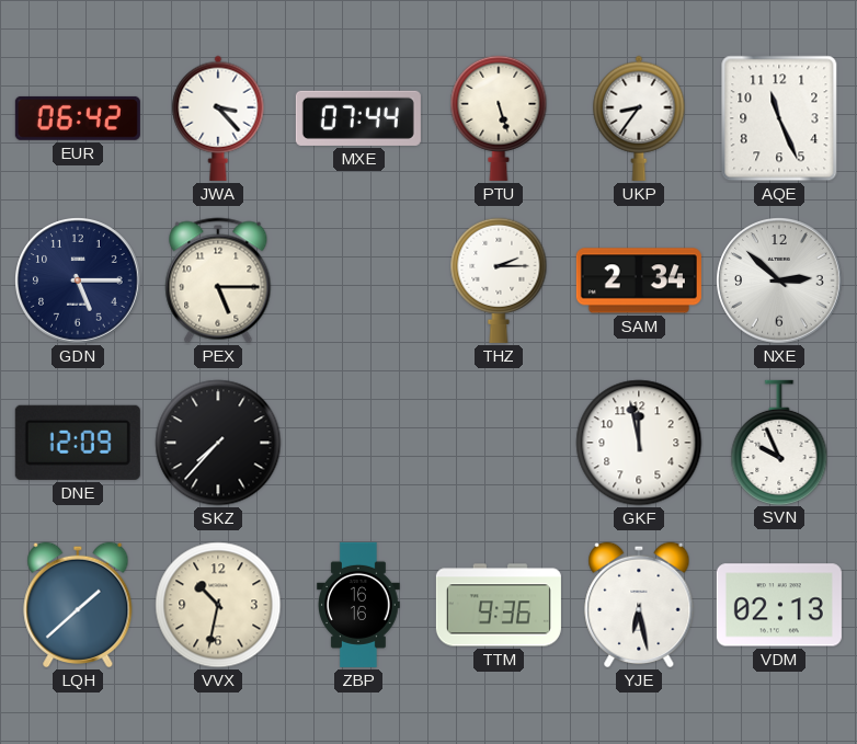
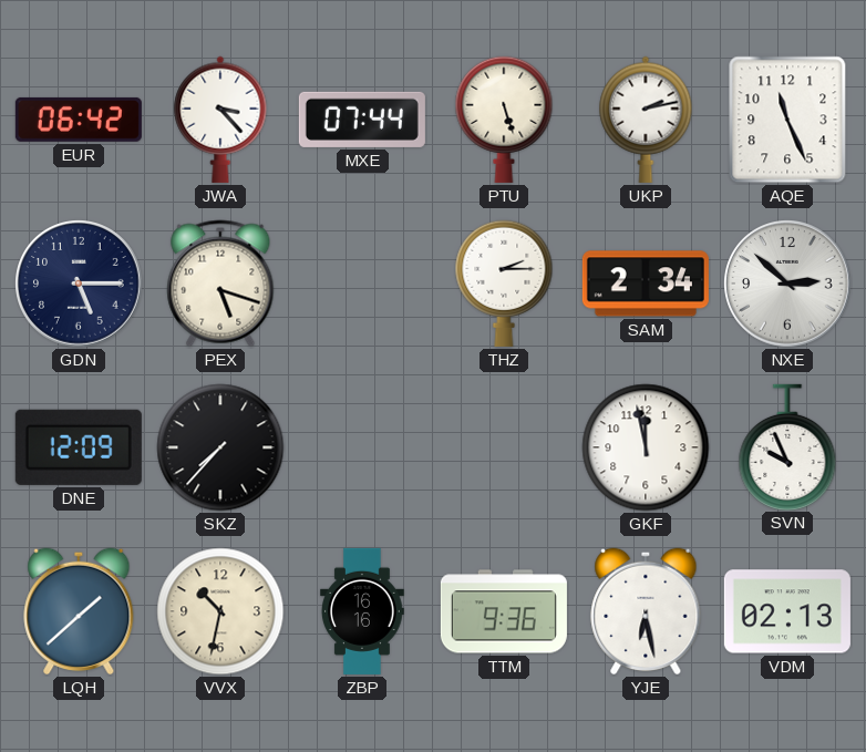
UKP: 8:36 -> 2:13
PEX: 5:15 -> 5:18
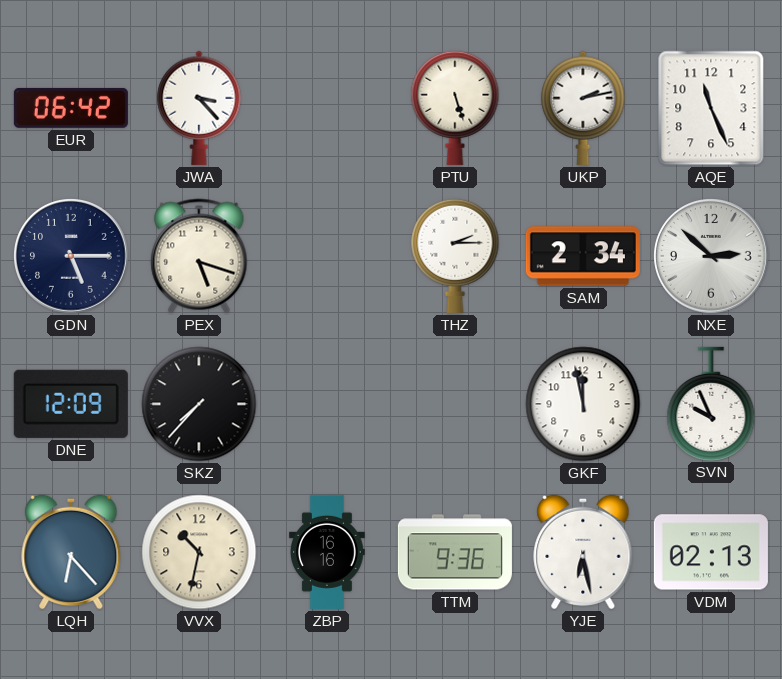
MXE: 07:44 -> none
LQH: 1:38 -> 6:23
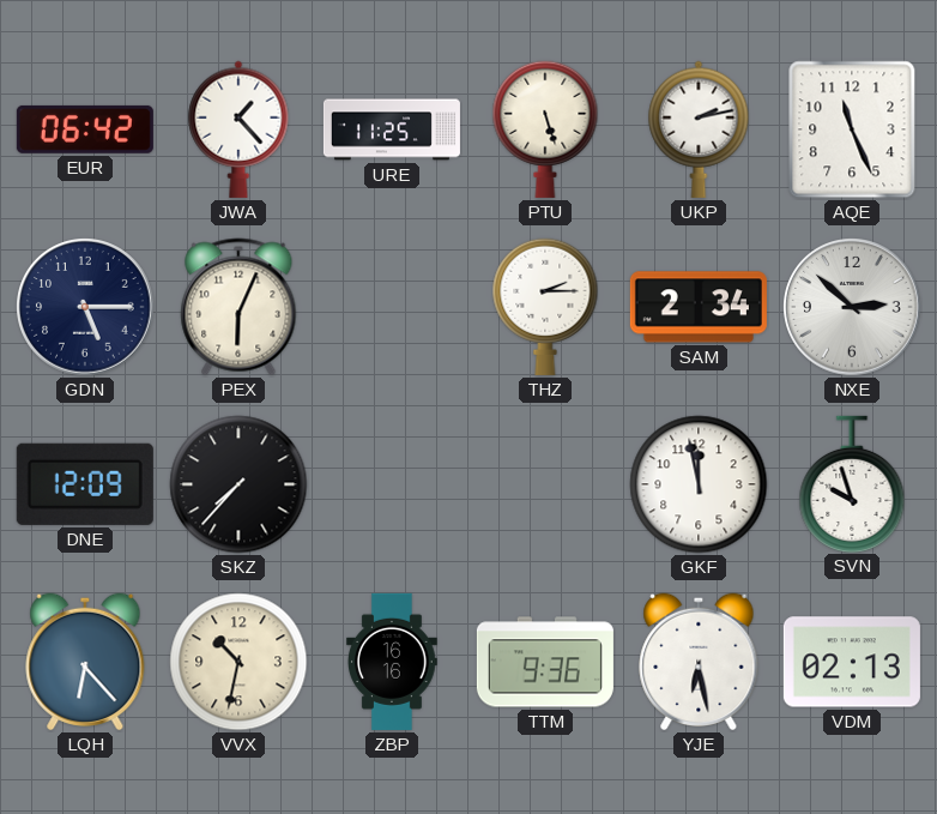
JWA: 3:23 -> 1:23
URE: none -> 11:25
PEX: 5:18 -> 6:04
SVN: 9:56 -> 9:57
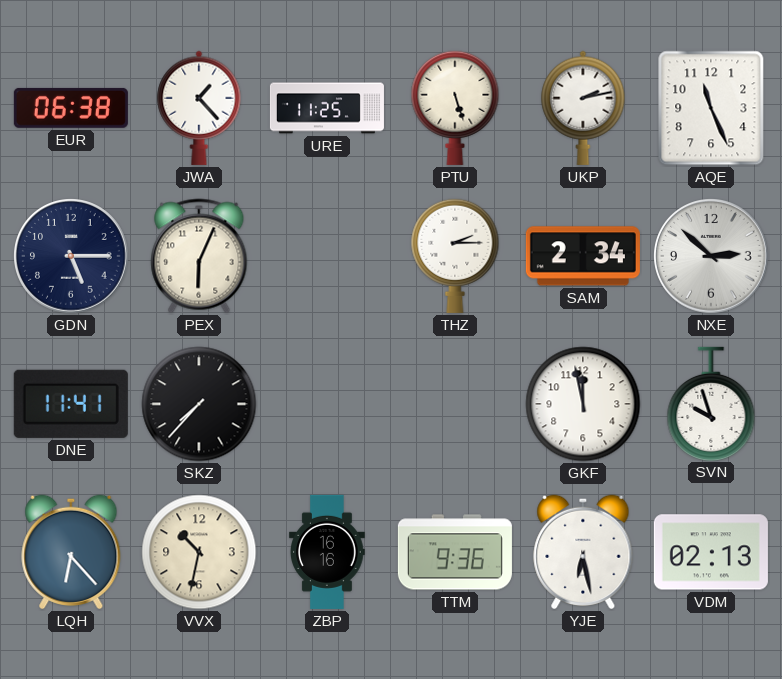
EUR: 06:42 -> 06:38
DNE: 12:09 -> 11:41
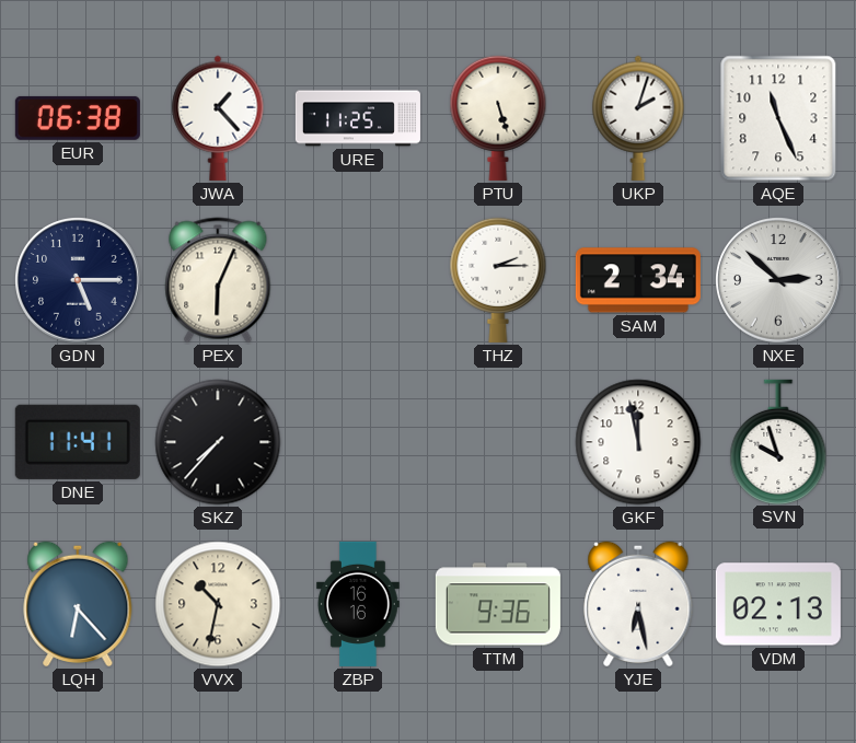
UKP: 2:13 -> 2:03
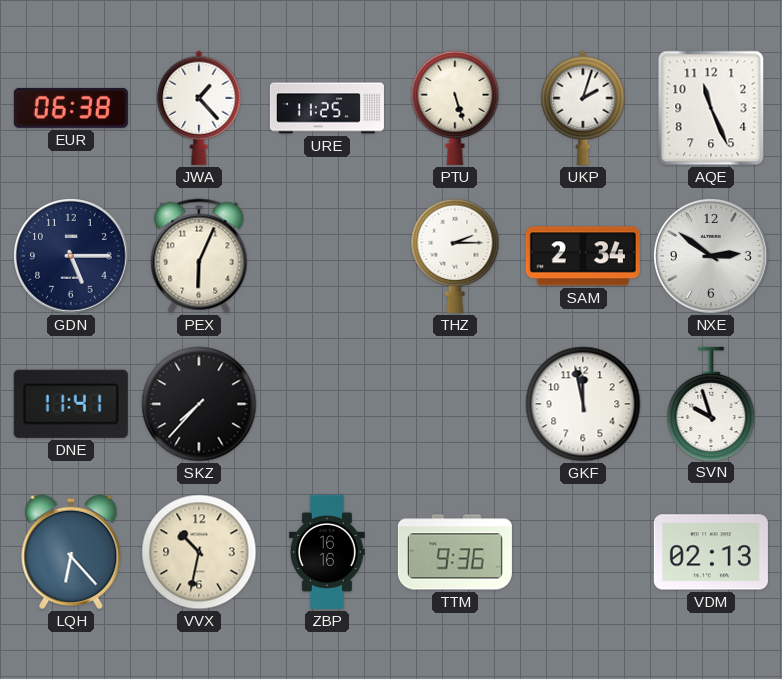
NXE: 2:52 -> 2:51
YJE: 6:28 -> none
